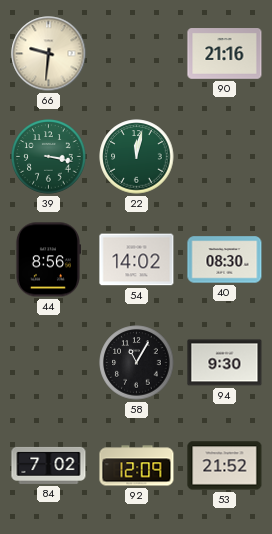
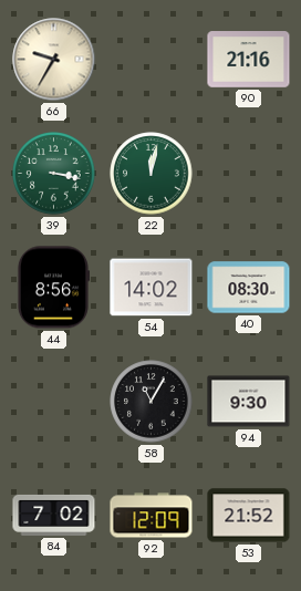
66: 9:31 -> 9:35
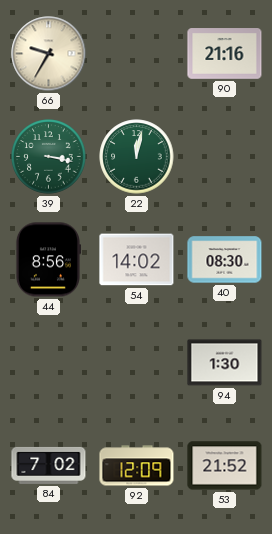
58: 11:05 -> none
94: 9:30 -> 1:30
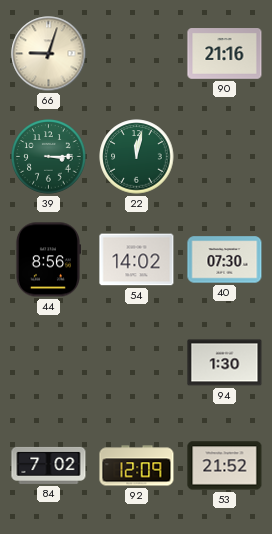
66: 9:35 -> 9:03
39: 3:17 -> 3:15
40: 08:30 -> 07:30
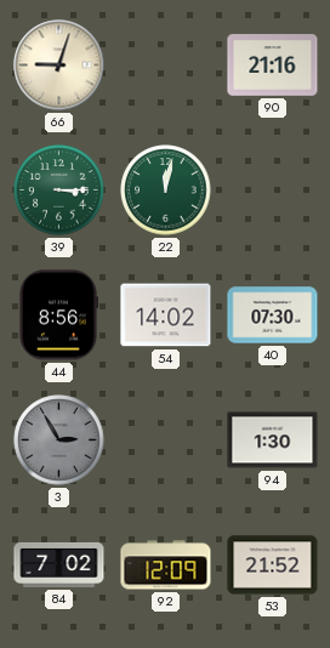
3: none -> 2:55
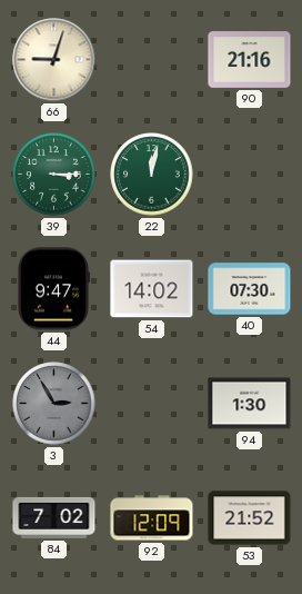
44: 8:56 -> 9:47
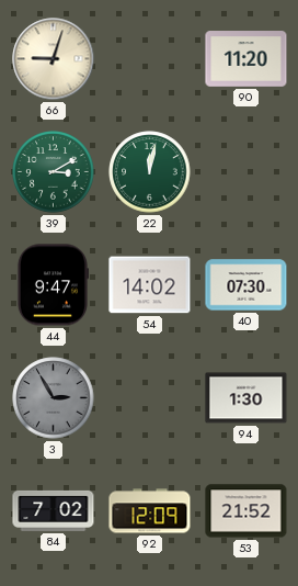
90: 21:16 -> 11:20
39: 3:15 -> 3:10
